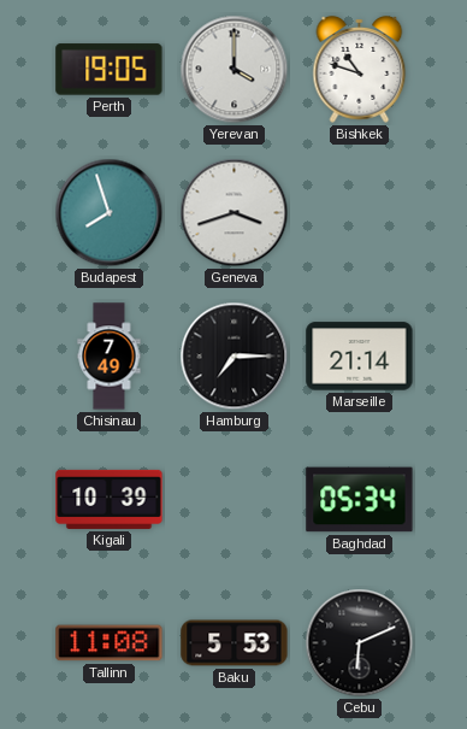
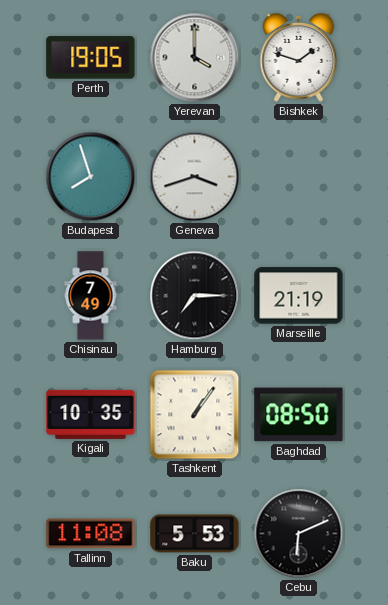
Bishkek: 10:48 -> 1:48
Marseille: 21:14 -> 21:19
Kigali: 10:39 -> 10:35
Tashkent: none -> 1:06
Baghdad: 05:34 -> 08:50
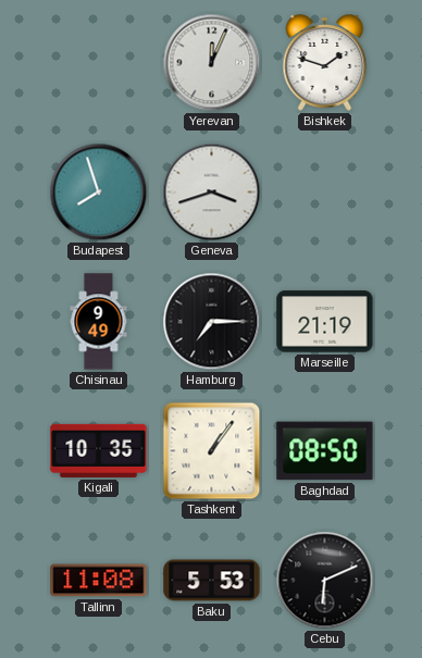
Perth: 19:05 -> none
Yerevan: 4:00 -> 12:04
Chisinau: 7:49 -> 9:49
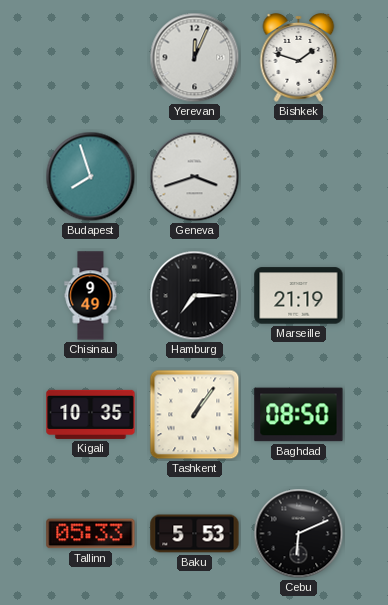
Tallinn: 11:08 -> 05:33
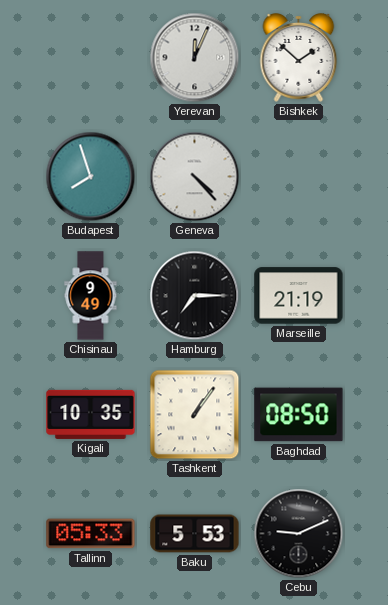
Bishkek: 1:48 -> 1:52
Geneva: 3:42 -> 4:23
Cebu: 6:11 -> 9:11
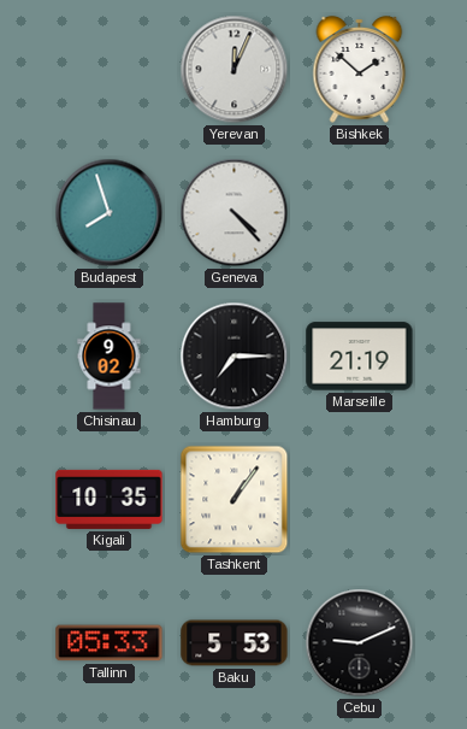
Chisinau: 9:49 -> 9:02
Baghdad: 08:50 -> none
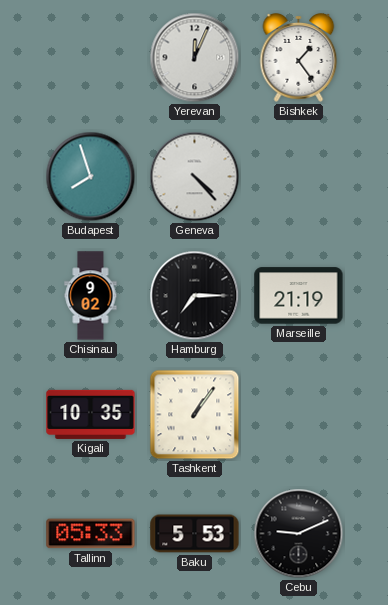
Bishkek: 1:52 -> 1:24
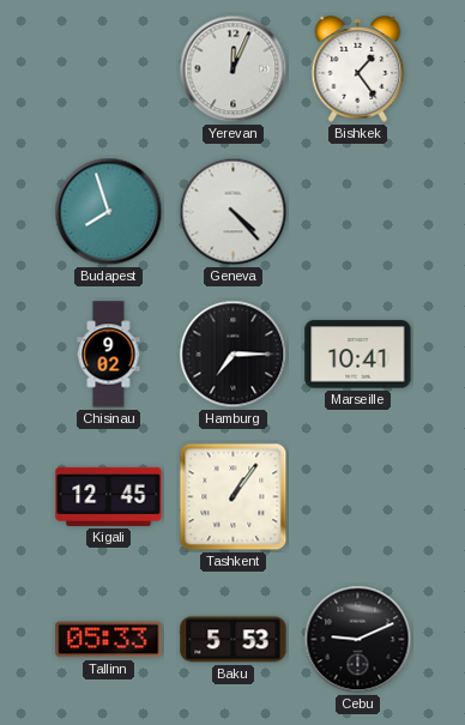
Marseille: 21:19 -> 10:41
Kigali: 10:35 -> 12:45
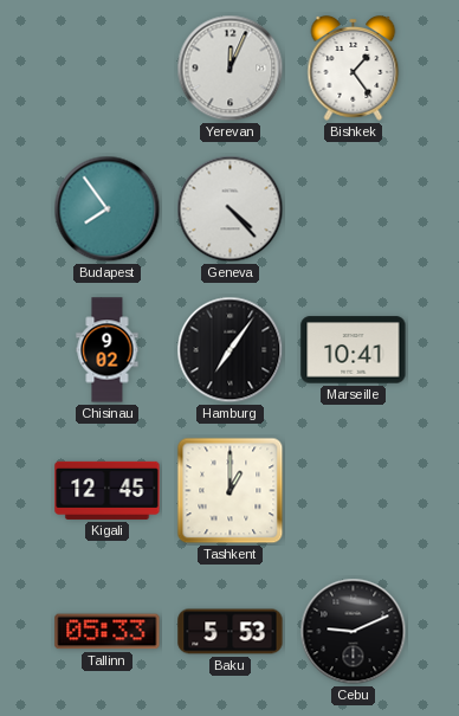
Budapest: 7:57 -> 7:54
Hamburg: 7:15 -> 7:06
Tashkent: 1:06 -> 1:00
